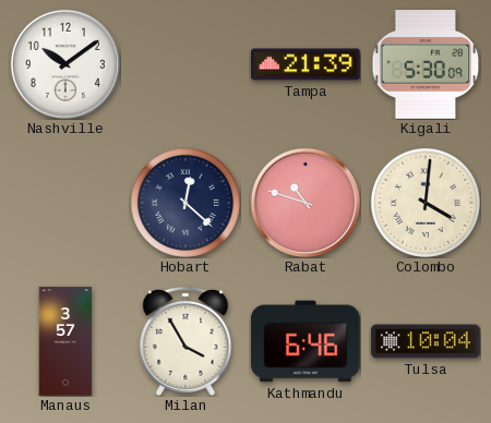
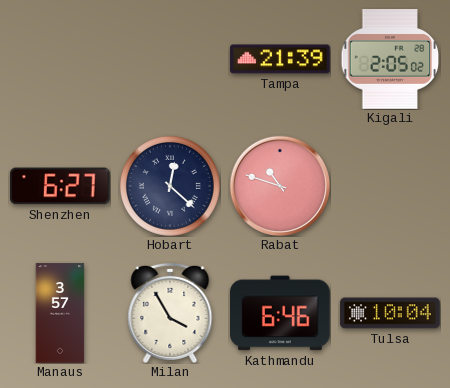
Nashville: 10:09 -> none
Kigali: 5:30 -> 2:05
Shenzhen: none -> 6:27
Colombo: 4:01 -> none
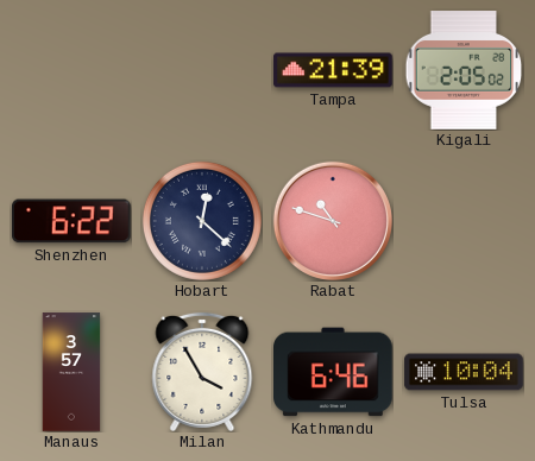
Shenzhen: 6:27 -> 6:22
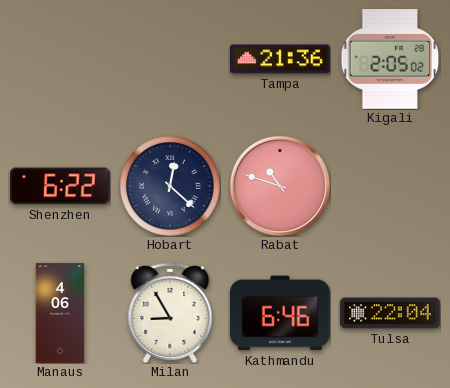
Tampa: 21:39 -> 21:36
Manaus: 3:57 -> 4:06
Milan: 3:55 -> 8:55
Tulsa: 10:04 -> 22:04
